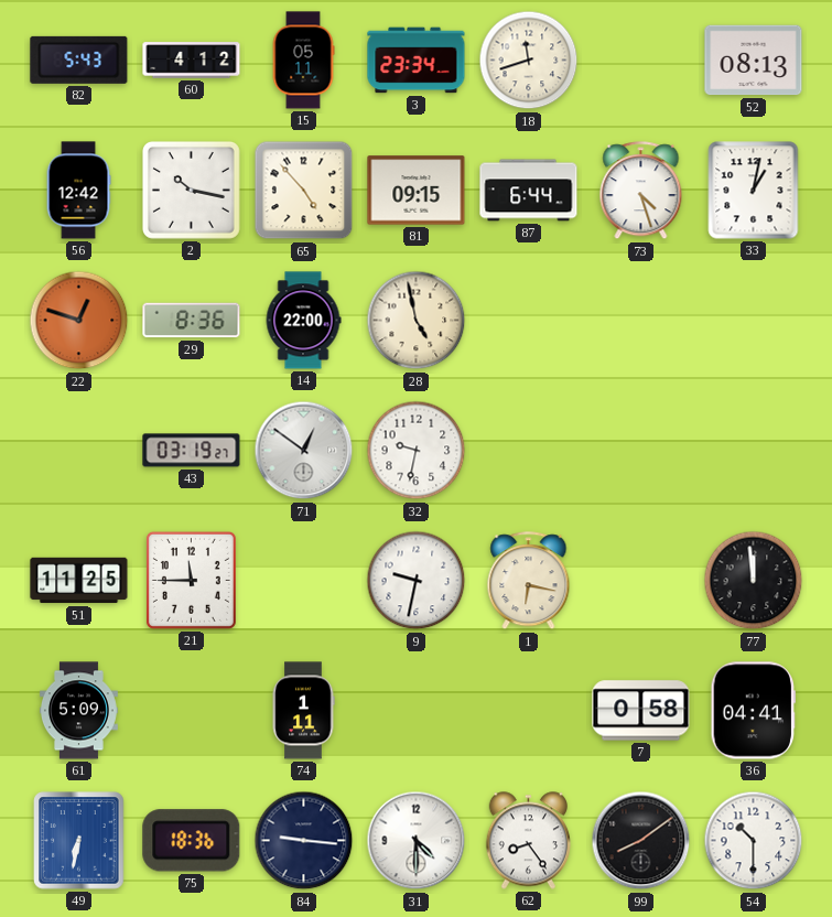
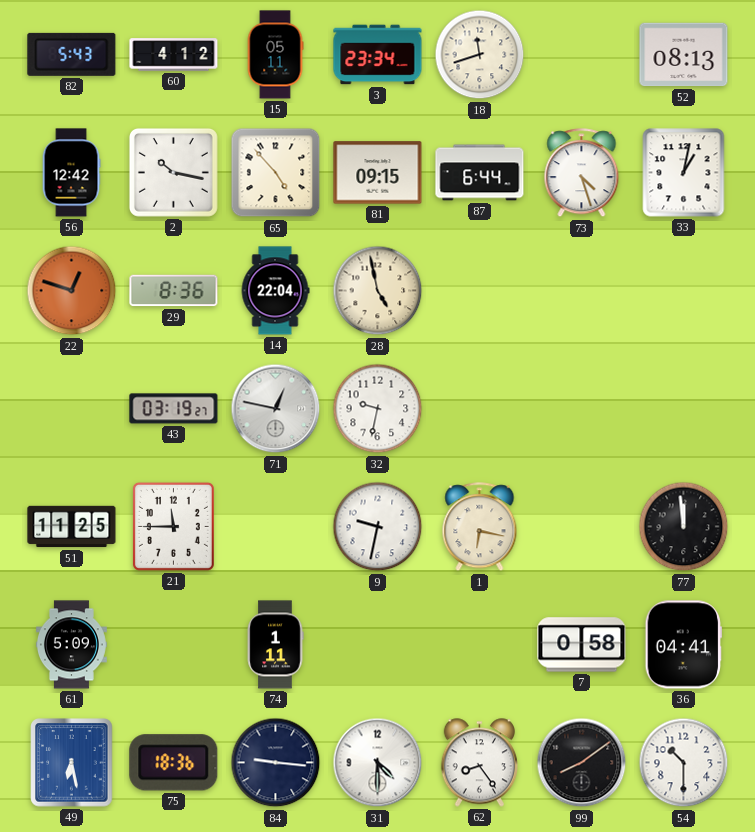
14: 22:00 -> 22:04
71: 12:51 -> 12:47
49: 6:32 -> 6:28
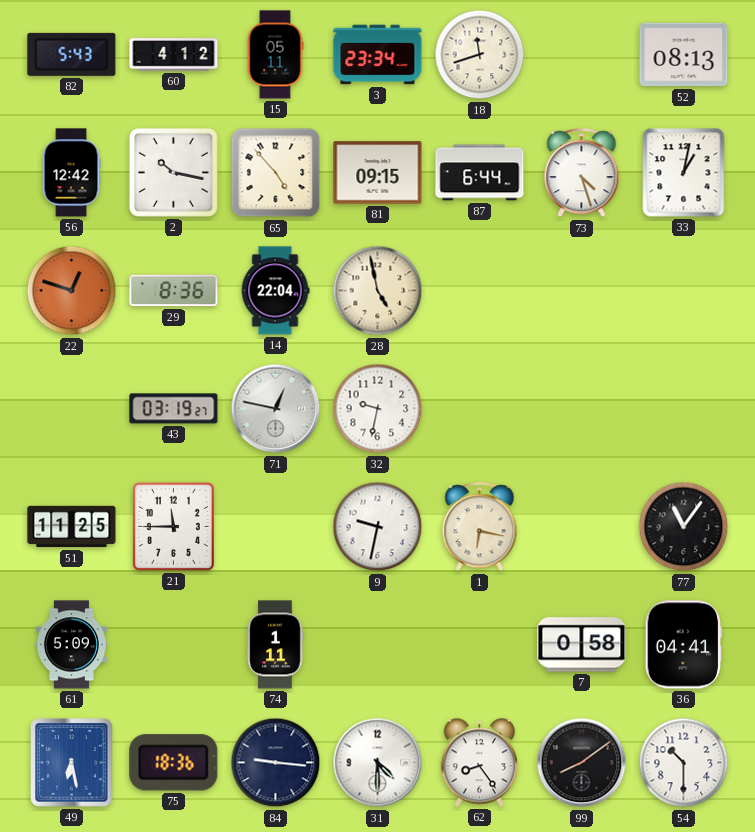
77: 11:59 -> 11:06
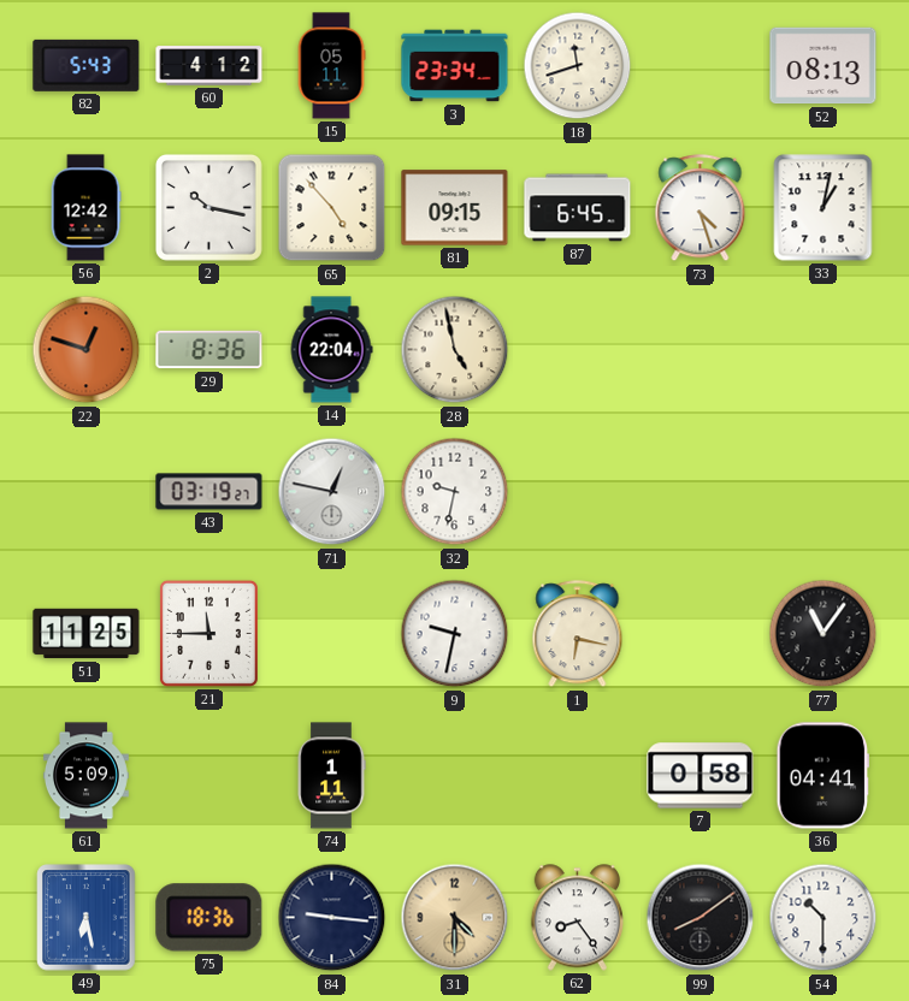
87: 6:44 -> 6:45
31 dial: white -> champagne
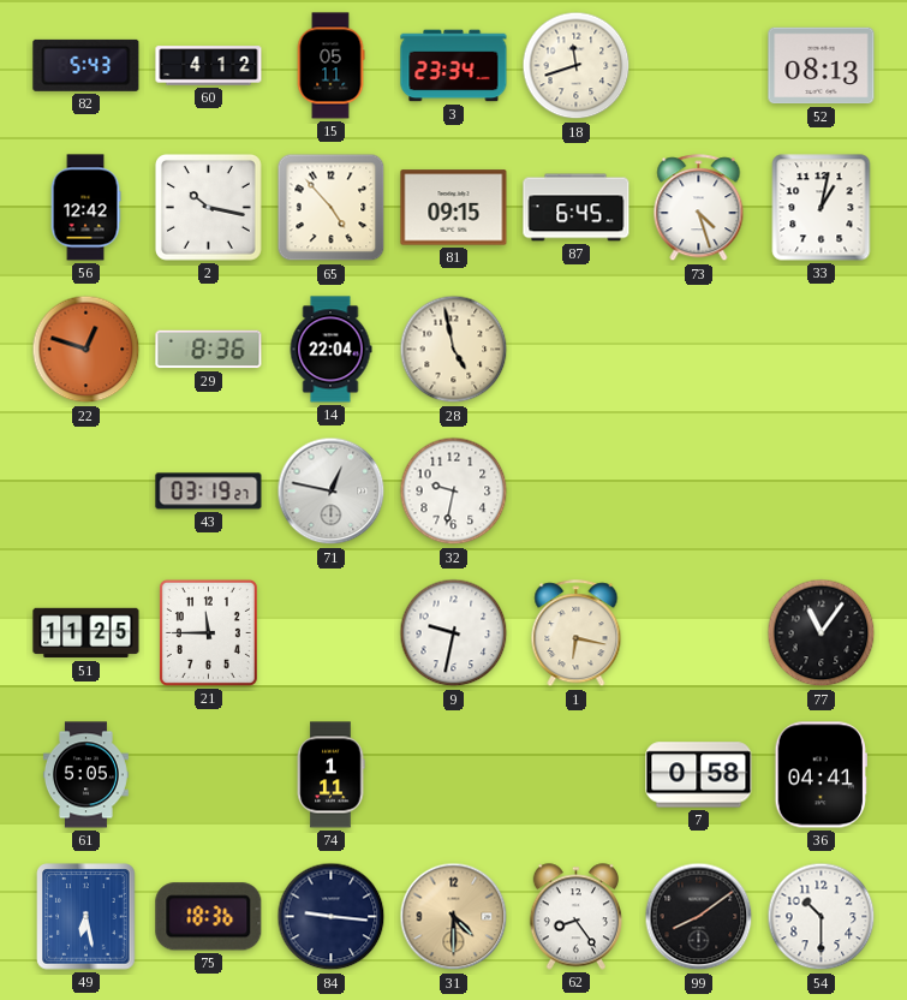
61: 5:09 -> 5:05
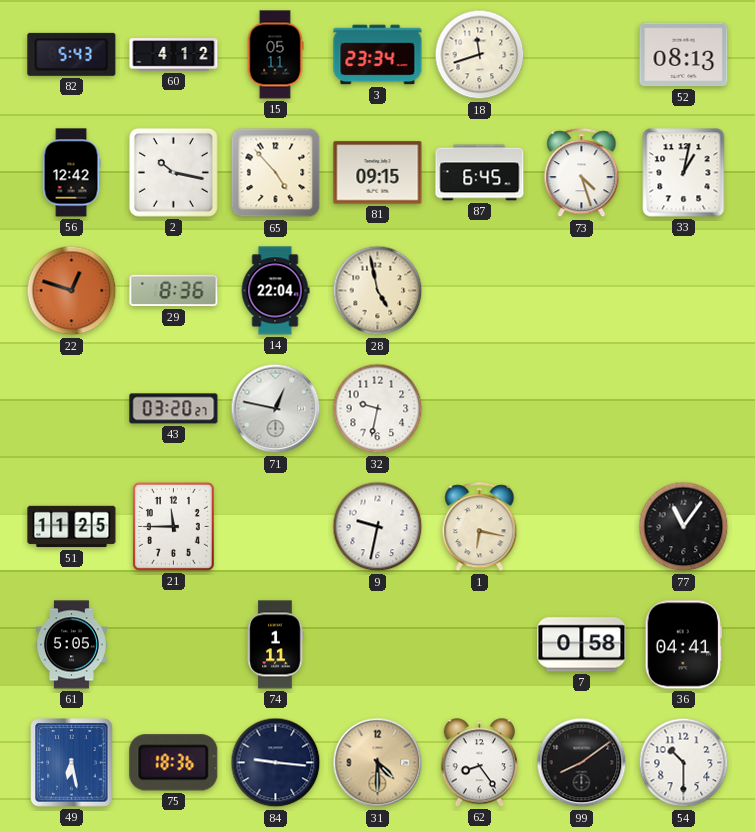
43: 03:19 -> 03:20
